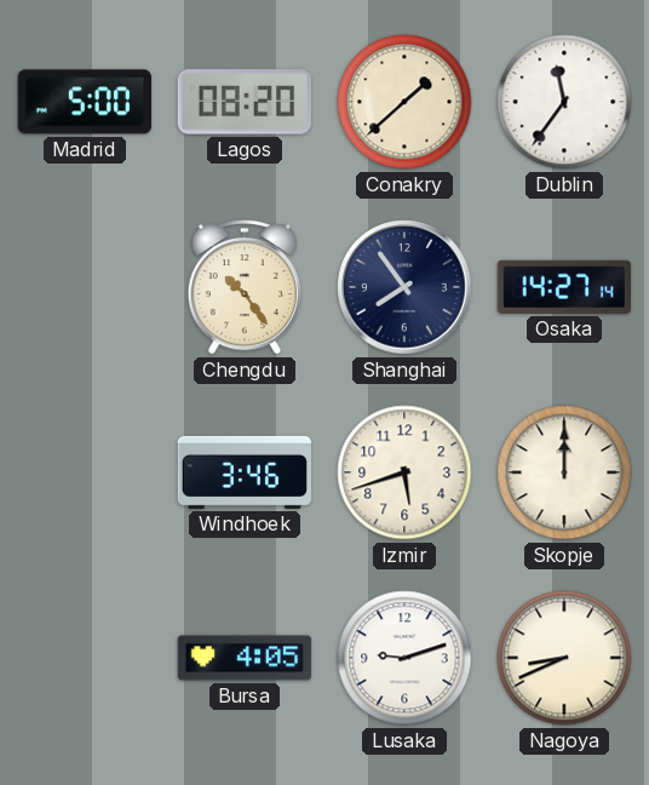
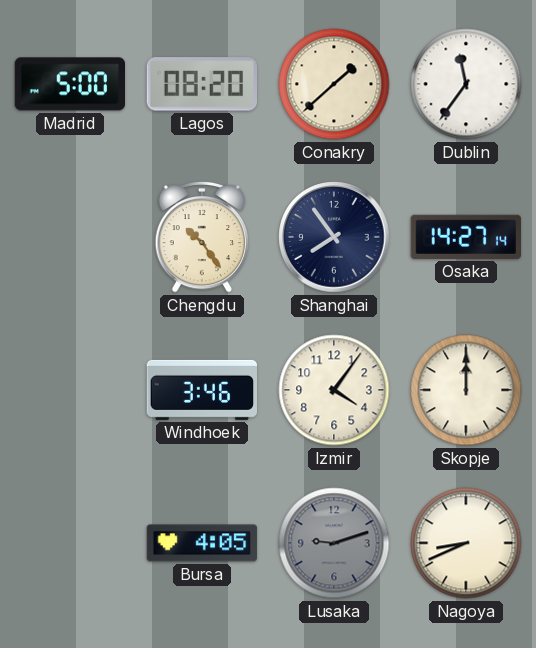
Izmir: 5:42 -> 4:06
Lusaka dial: white -> grey
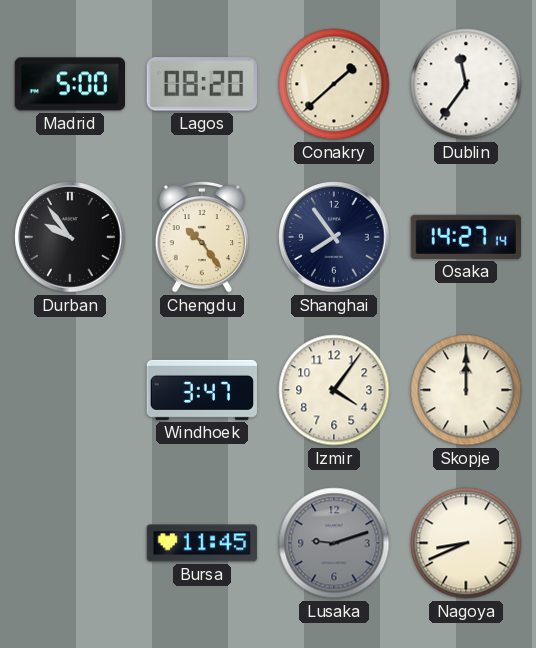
Durban: none -> 9:54
Windhoek: 3:46 -> 3:47
Bursa: 4:05 -> 11:45
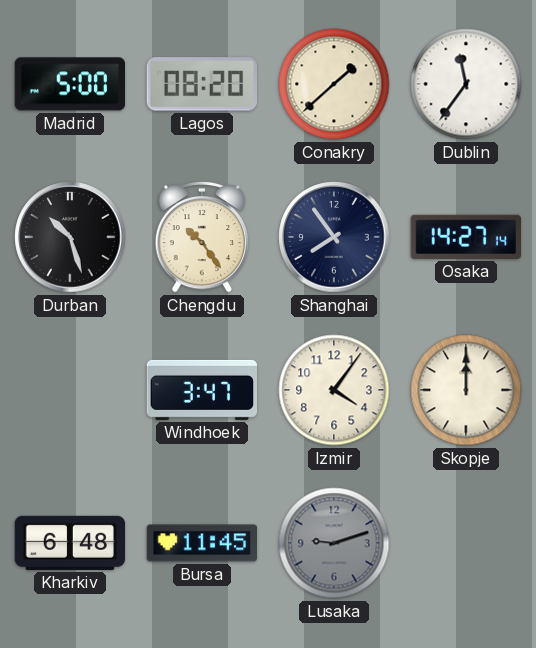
Durban: 9:54 -> 10:27
Kharkiv: none -> 6:48
Nagoya: 8:41 -> none
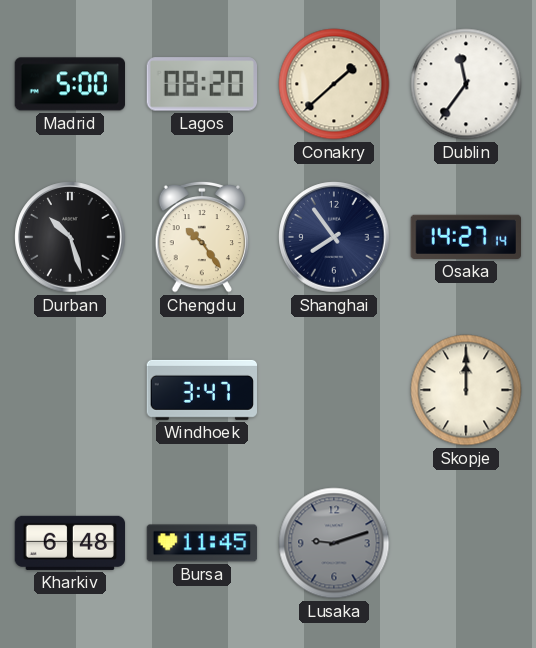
Izmir: 4:06 -> none
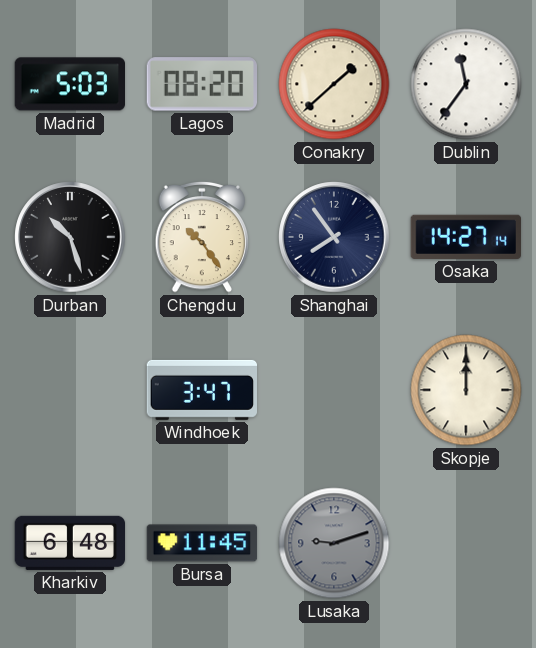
Madrid: 5:00 -> 5:03
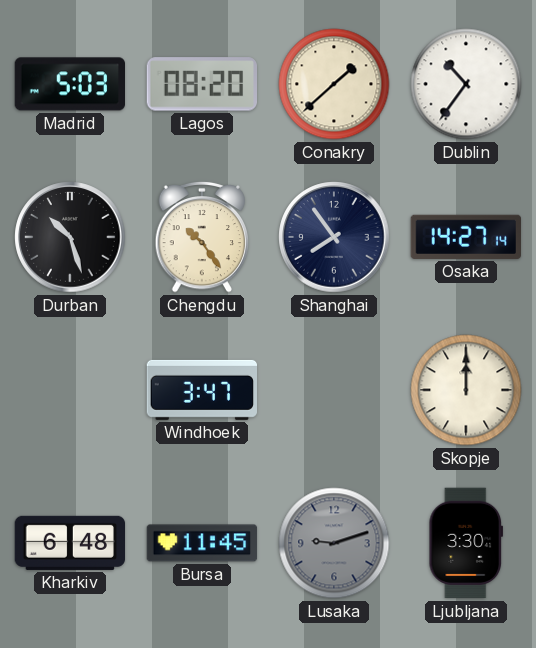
Dublin: 11:36 -> 10:36
Ljubljana: none -> 3:30
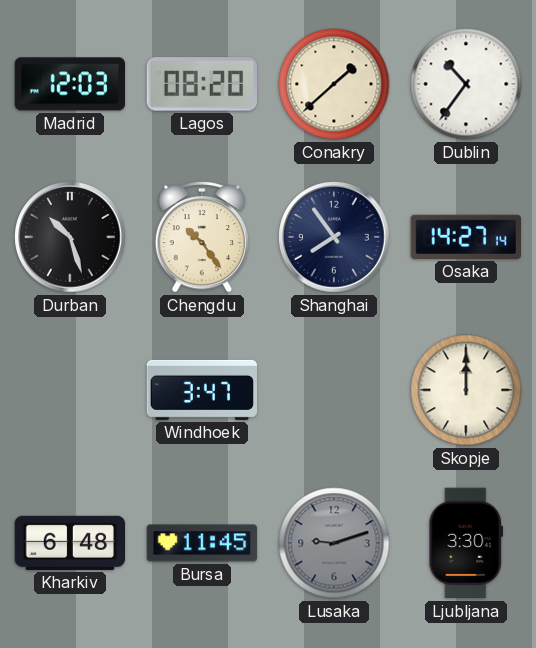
Madrid: 5:03 -> 12:03
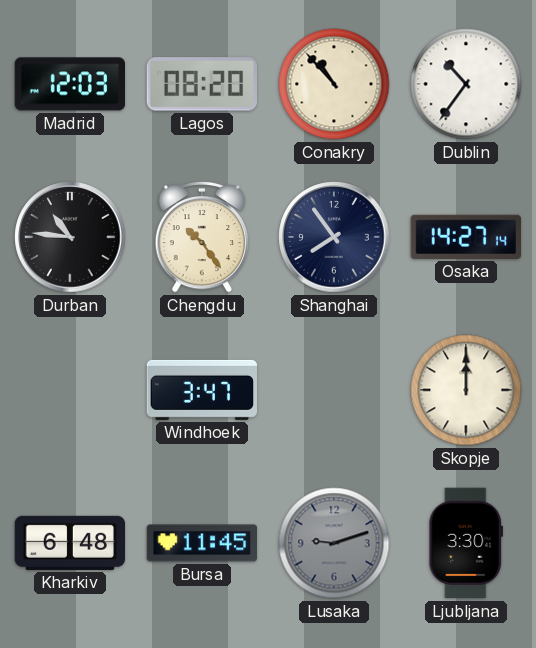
Conakry: 1:38 -> 10:53
Durban: 10:27 -> 10:46
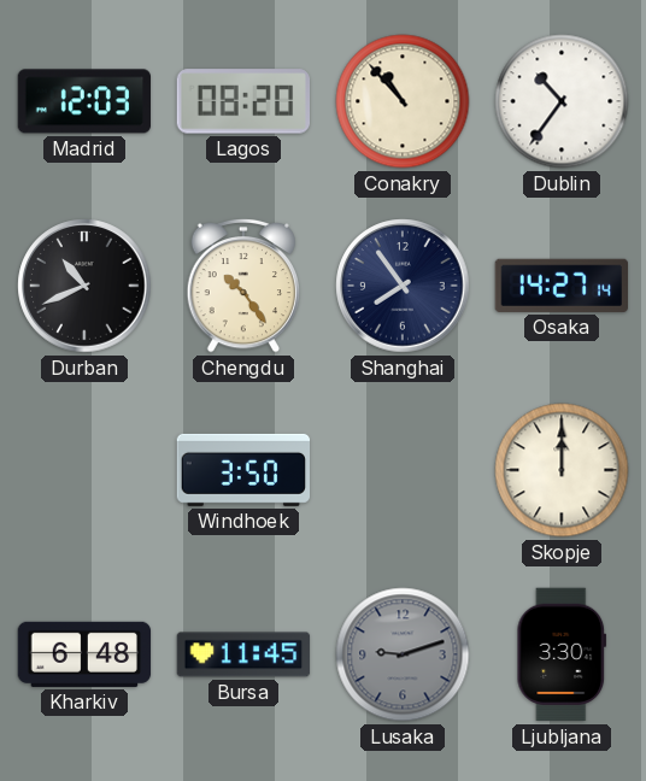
Durban: 10:46 -> 10:41
Windhoek: 3:47 -> 3:50
